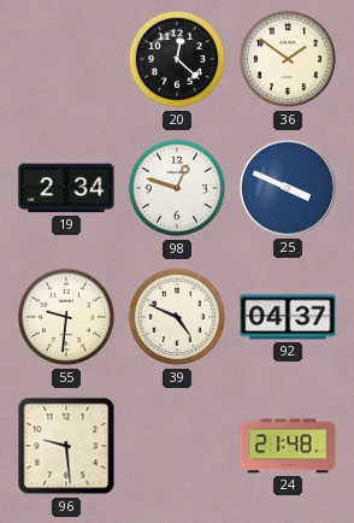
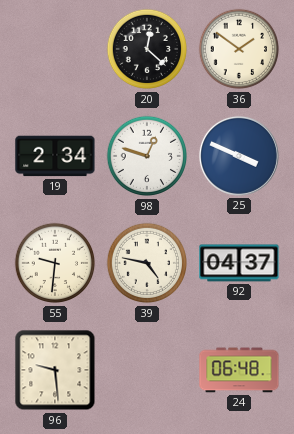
39: 4:49 -> 4:47
24: 21:48 -> 06:48
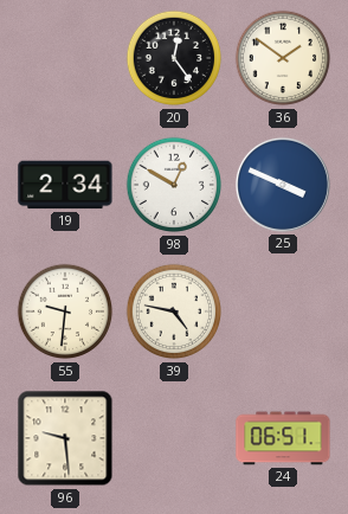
20: 12:22 -> 12:24
98: 12:48 -> 12:50
92: 04:37 -> none
24: 06:48 -> 06:51
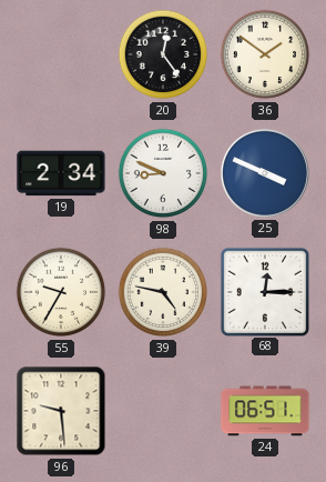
98: 12:50 -> 8:49
55: 9:31 -> 9:35
68: none -> 12:15
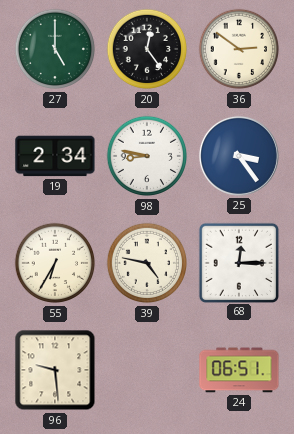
27: none -> 5:00
36: 1:51 -> 2:51
98: 8:49 -> 8:47
25: 3:49 -> 3:24
55: 9:35 -> 6:35
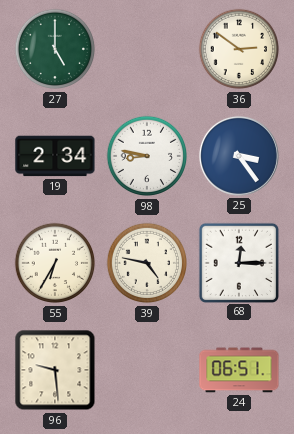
20: 12:24 -> none
